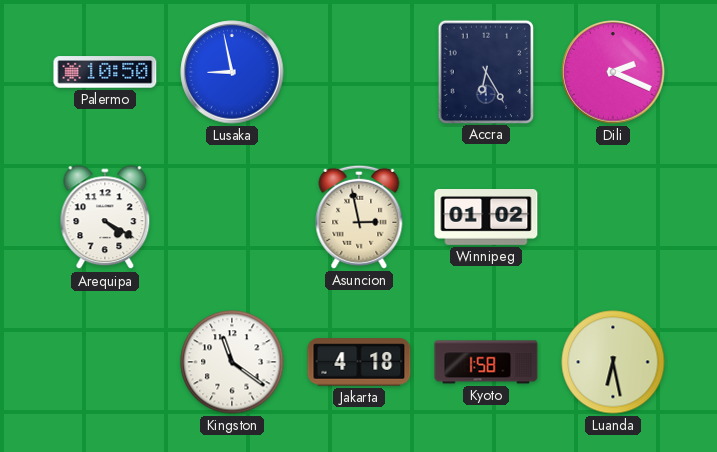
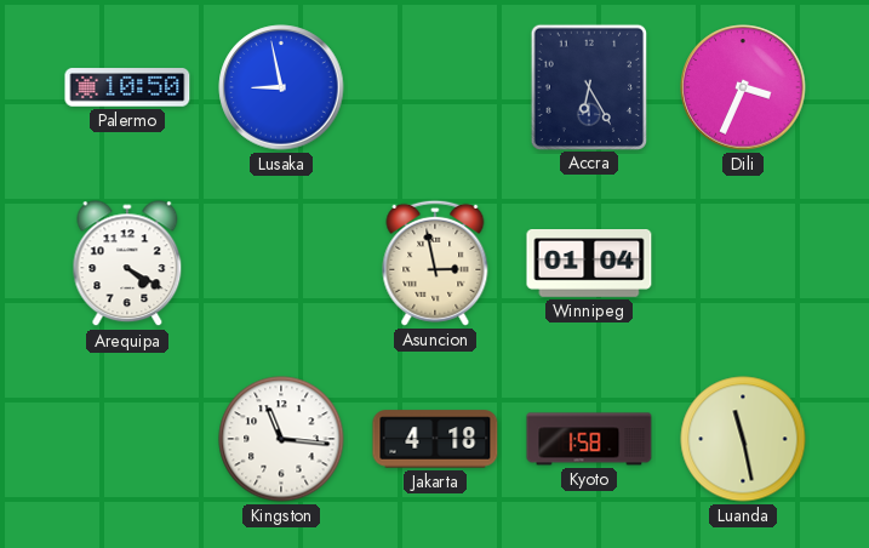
Dili: 2:19 -> 3:34
Winnipeg: 01:02 -> 01:04
Kingston: 11:21 -> 11:16
Luanda: 6:28 -> 11:28
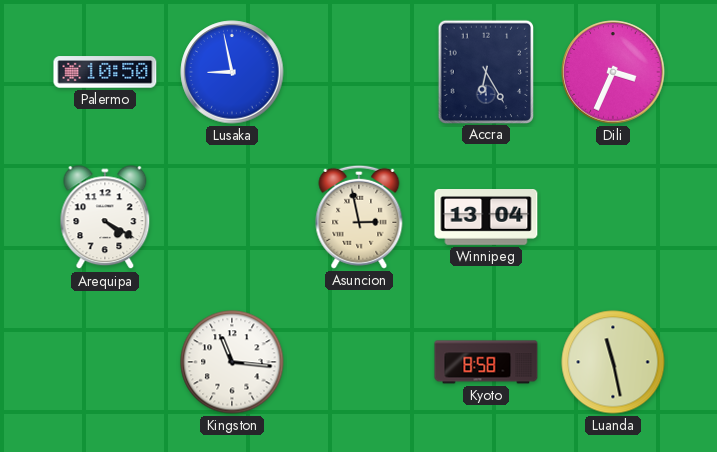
Winnipeg: 01:04 -> 13:04
Jakarta: 4:18 -> none
Kyoto: 1:58 -> 8:58
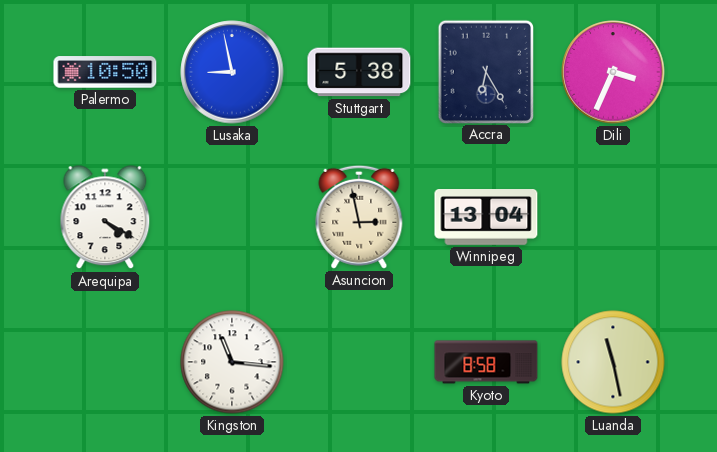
Stuttgart: none -> 5:38
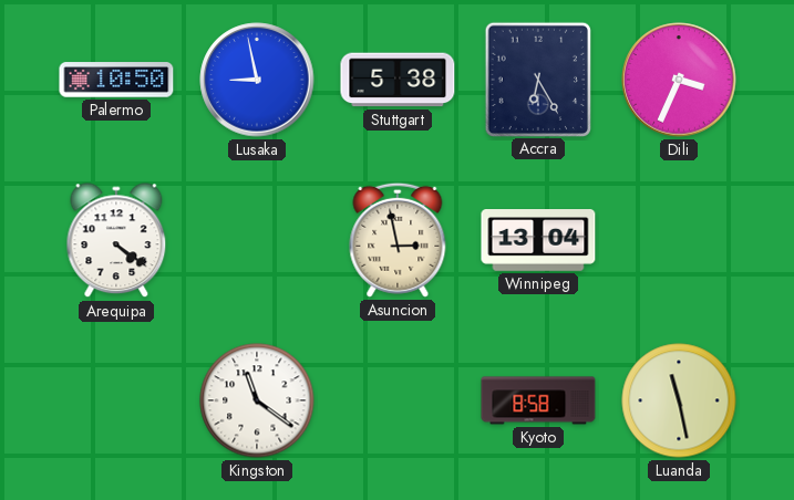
Arequipa: 4:20 -> 4:21
Kingston: 11:16 -> 11:21
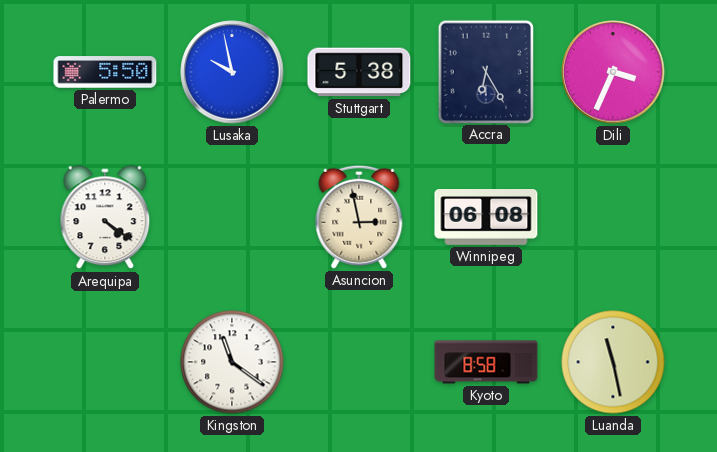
Palermo: 10:50 -> 5:50
Lusaka: 8:58 -> 9:58
Winnipeg: 13:04 -> 06:08
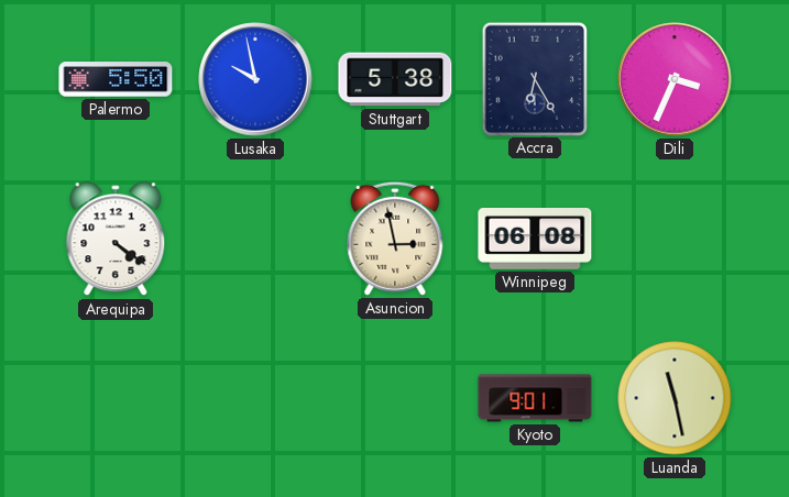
Kingston: 11:21 -> none
Kyoto: 8:58 -> 9:01
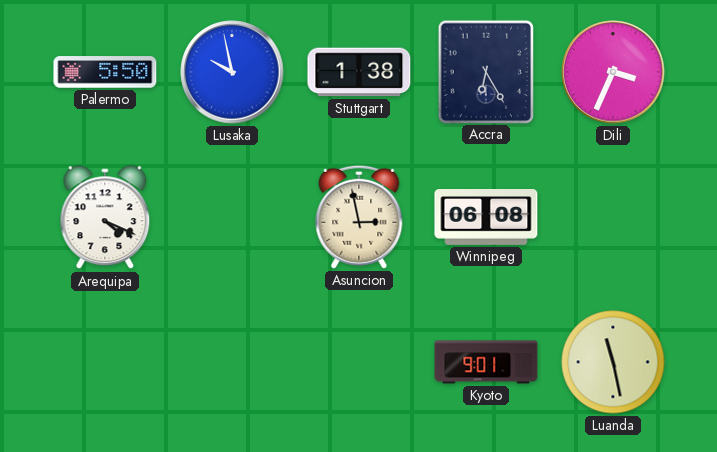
Stuttgart: 5:38 -> 1:38
Arequipa: 4:21 -> 4:19
